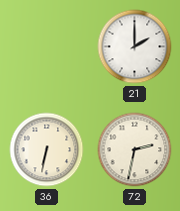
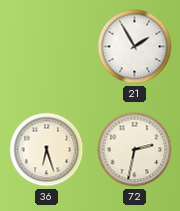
21: 2:00 -> 1:55
36: 6:32 -> 6:27
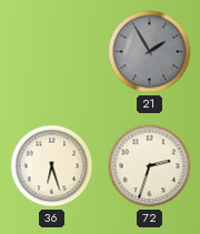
21 dial: white -> grey
72: 2:32 -> 2:33
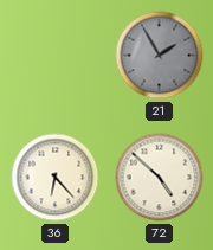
36: 6:27 -> 6:23
72: 2:33 -> 4:52
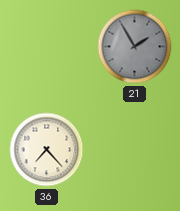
36: 6:23 -> 7:23
72: 4:52 -> none
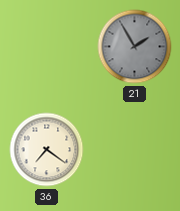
36: 7:23 -> 7:21
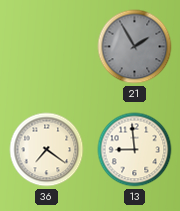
13: none -> 8:59
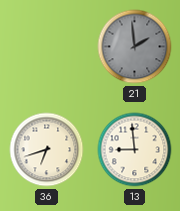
21: 1:55 -> 1:59
36: 7:21 -> 6:42
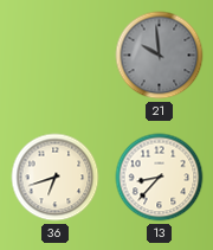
21: 1:59 -> 9:59
13: 8:59 -> 8:37
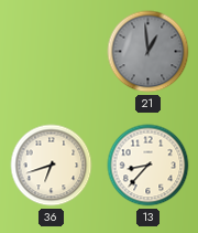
21: 9:59 -> 12:59
